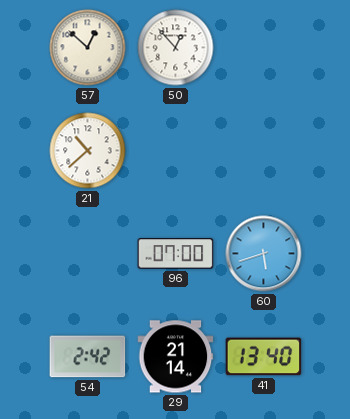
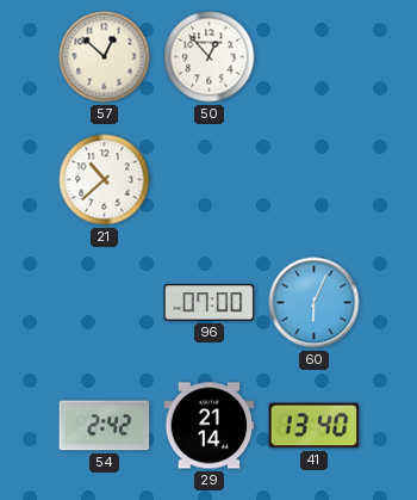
60: 5:42 -> 6:04
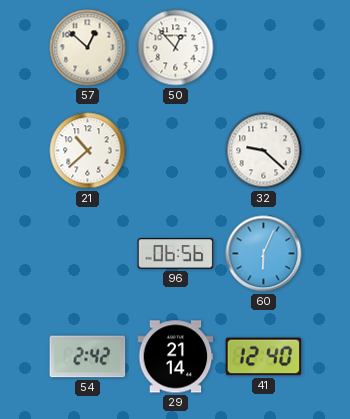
32: none -> 9:22
96: 07:00 -> 06:56
41: 13:40 -> 12:40
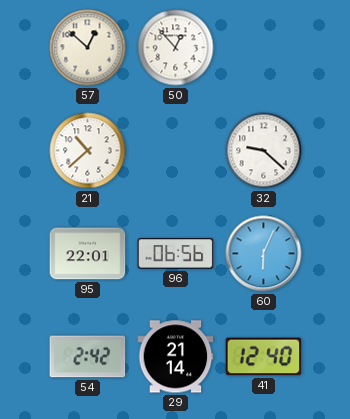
95: none -> 22:01
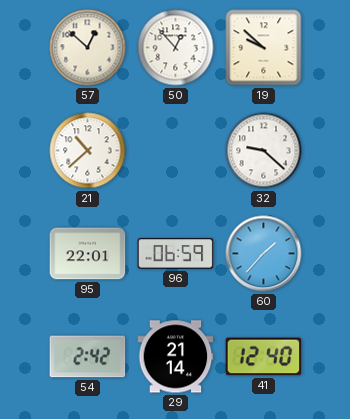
19: none -> 9:52
96: 06:56 -> 06:59
60: 6:04 -> 1:37
